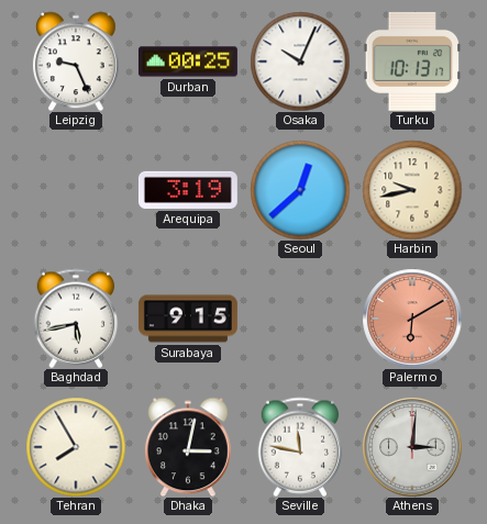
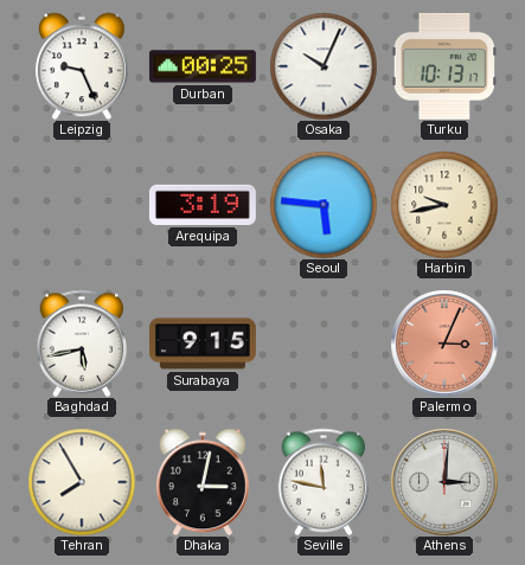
Seoul: 12:38 -> 5:46
Palermo: 6:10 -> 3:04
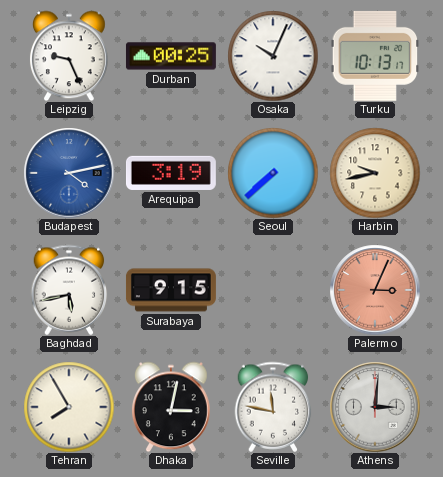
Budapest: none -> 4:13
Seoul: 5:46 -> 7:38
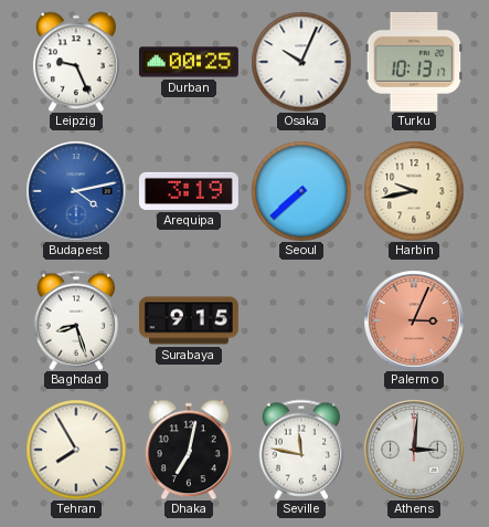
Baghdad: 5:43 -> 8:27
Dhaka: 3:02 -> 7:02
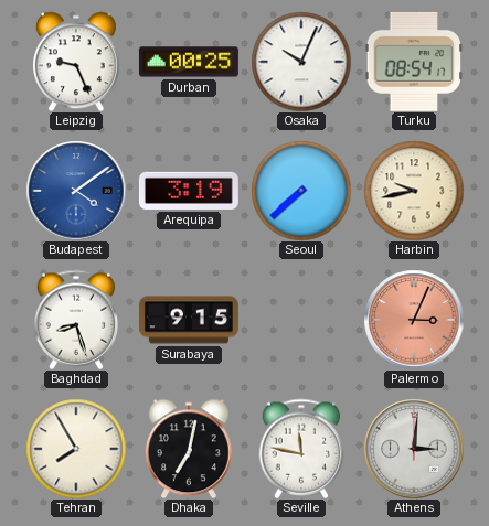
Turku: 10:13 -> 08:54
Budapest: 4:13 -> 4:09
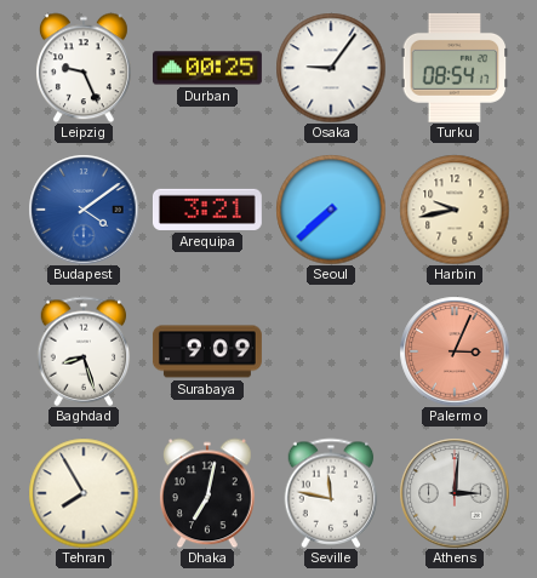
Osaka: 10:04 -> 9:06
Arequipa: 3:19 -> 3:21
Surabaya: 9:15 -> 9:09
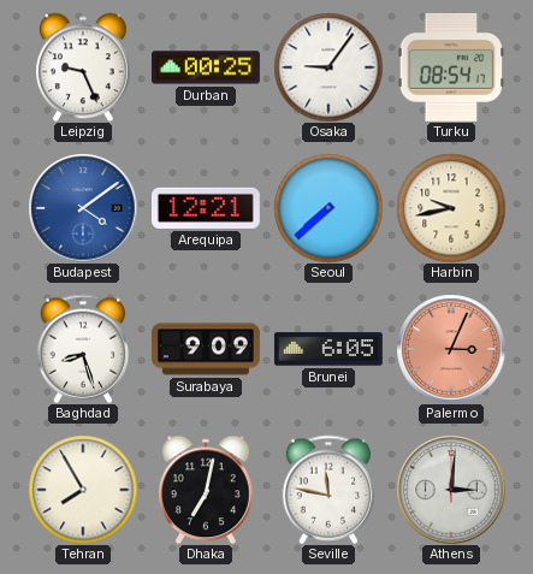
Arequipa: 3:21 -> 12:21
Brunei: none -> 6:05
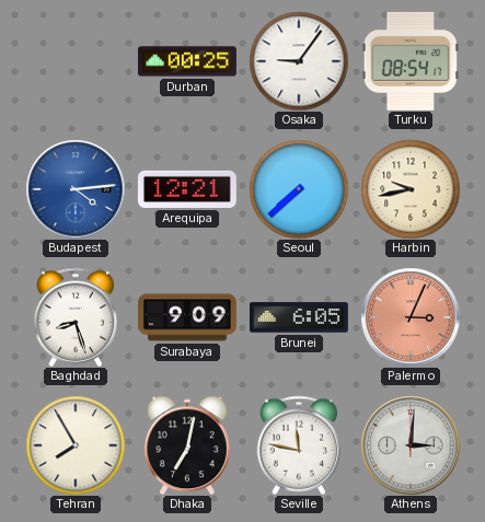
Leipzig: 9:26 -> none
Budapest: 4:09 -> 4:14
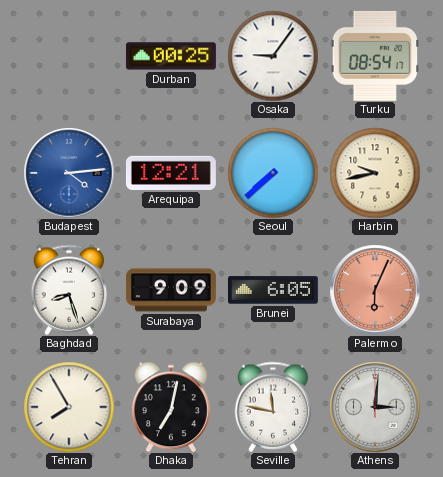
Palermo: 3:04 -> 6:04
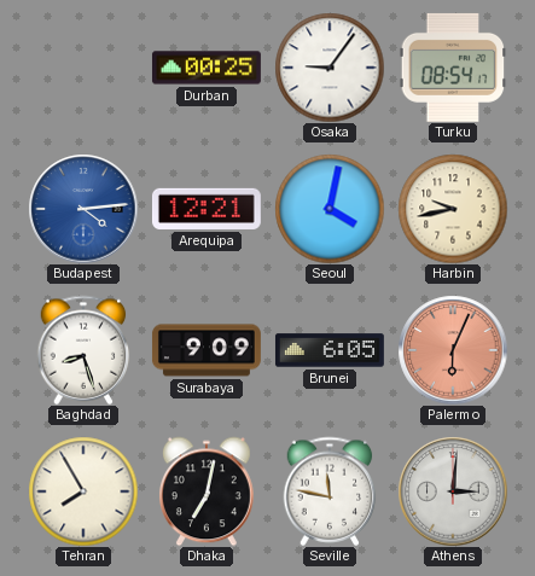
Seoul: 7:38 -> 4:02
